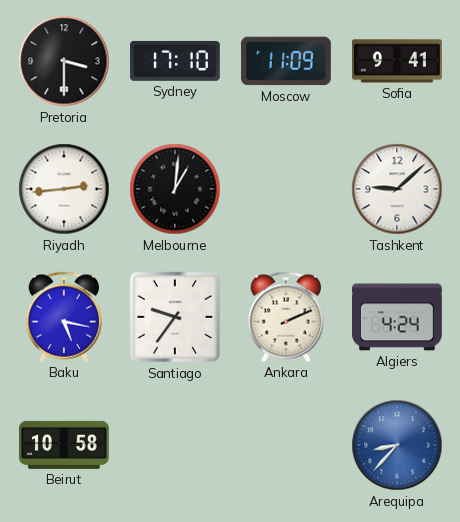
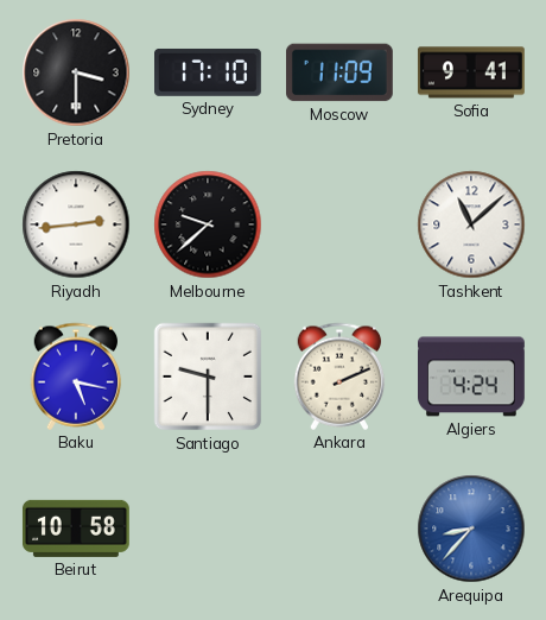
Melbourne: 1:01 -> 9:38
Tashkent: 9:08 -> 11:08
Santiago: 9:36 -> 9:30
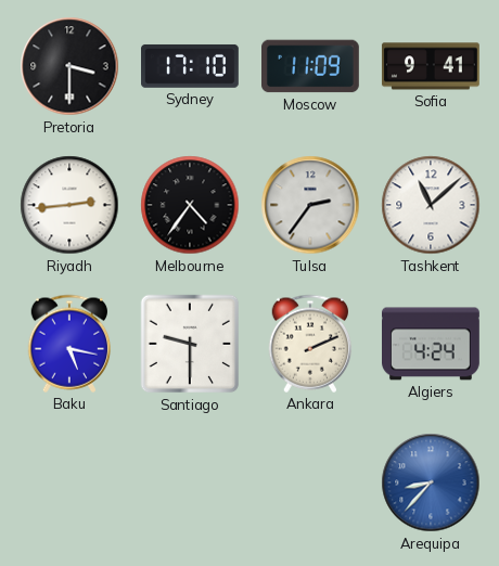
Melbourne: 9:38 -> 4:36
Tulsa: none -> 2:36
Beirut: 10:58 -> none
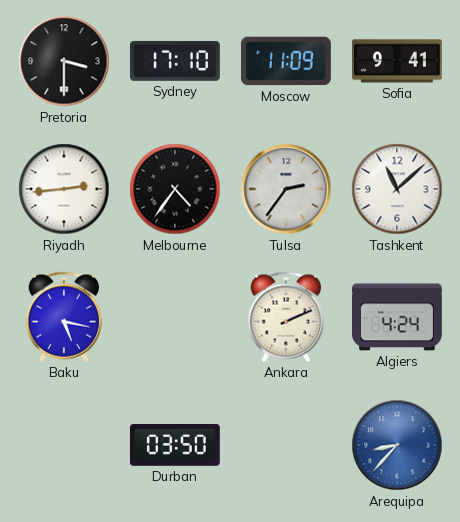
Santiago: 9:30 -> none
Durban: none -> 03:50
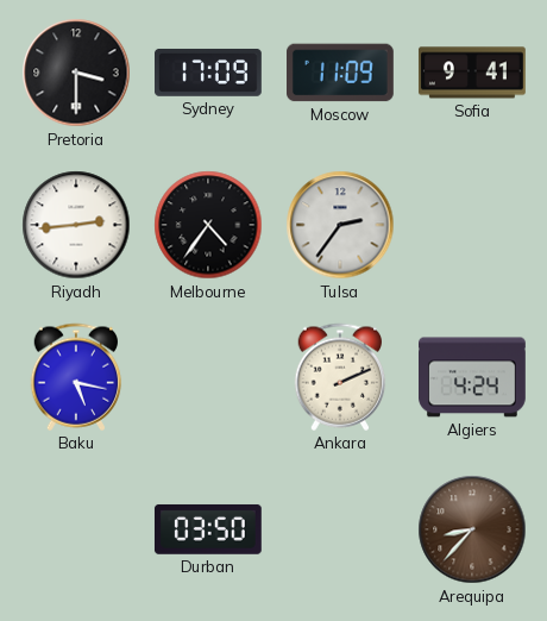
Sydney: 17:10 -> 17:09
Tashkent: 11:08 -> none
Arequipa dial: blue -> brown
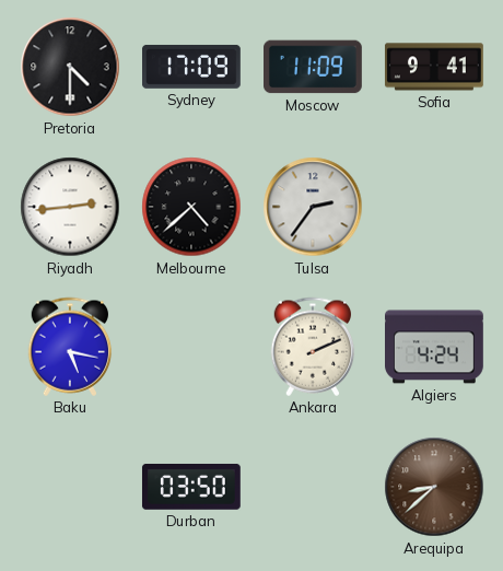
Pretoria: 3:30 -> 4:30
Melbourne: 4:36 -> 4:38
Arequipa: 8:37 -> 8:38
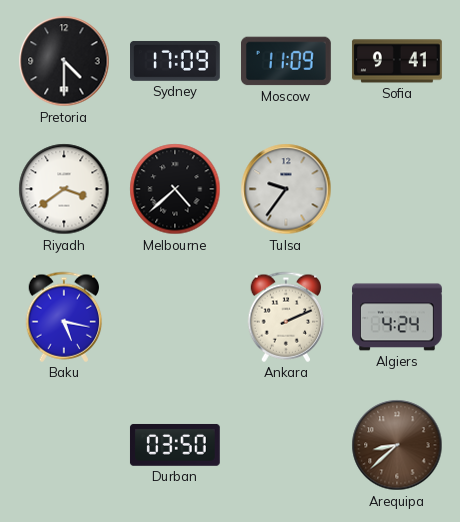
Riyadh: 2:44 -> 3:39
Tulsa: 2:36 -> 9:36
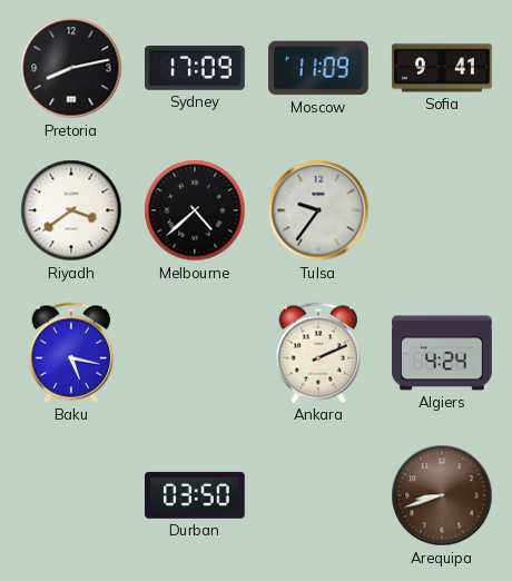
Pretoria: 4:30 -> 8:13
Arequipa: 8:38 -> 8:42
